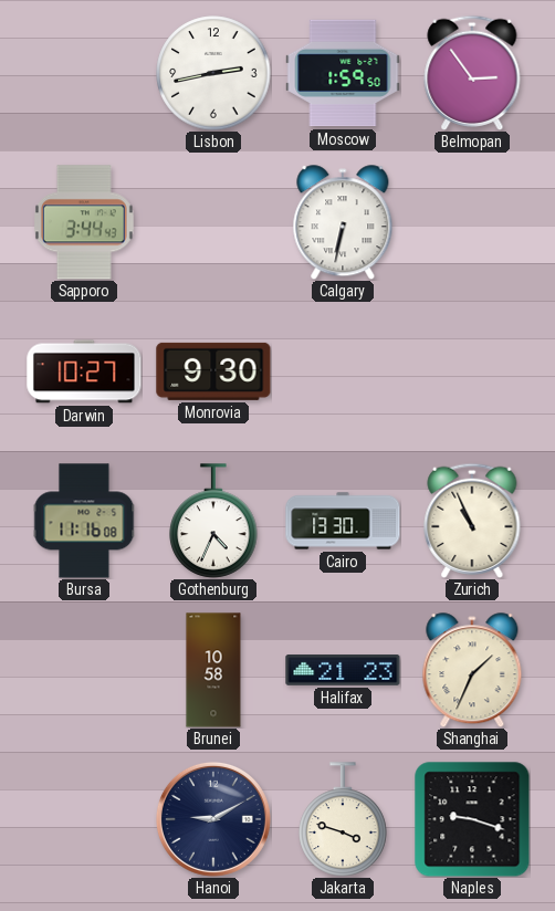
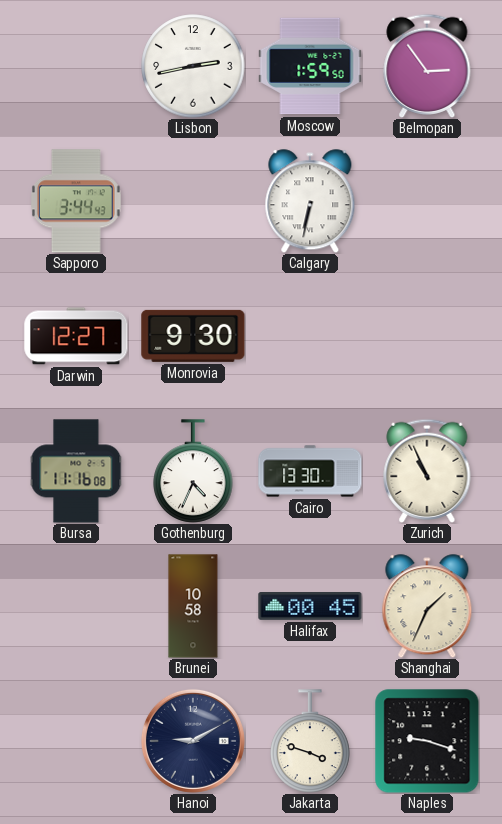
Darwin: 10:27 -> 12:27
Halifax: 21:23 -> 00:45
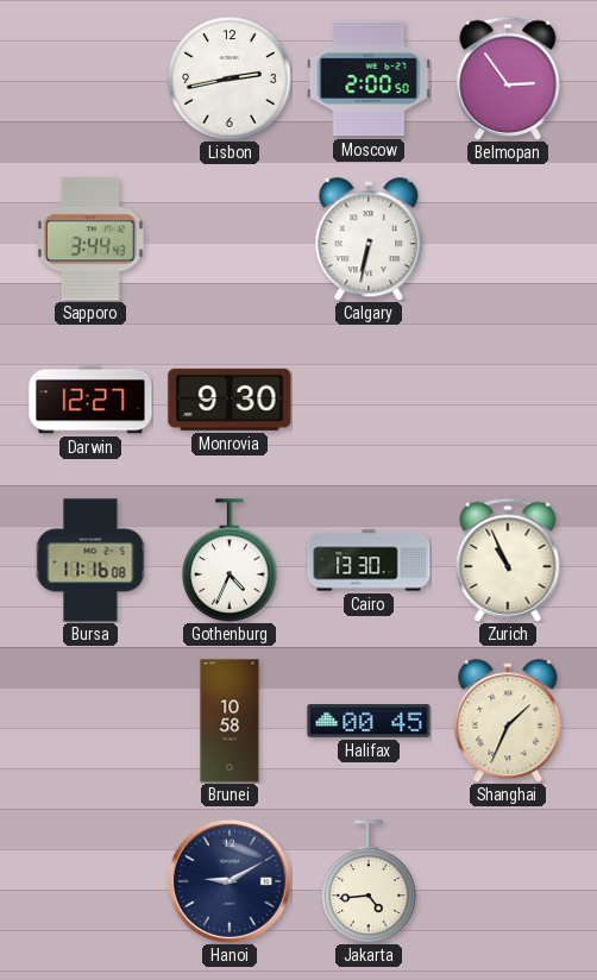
Moscow: 1:59 -> 2:00
Jakarta: 3:48 -> 4:44
Naples: 9:18 -> none
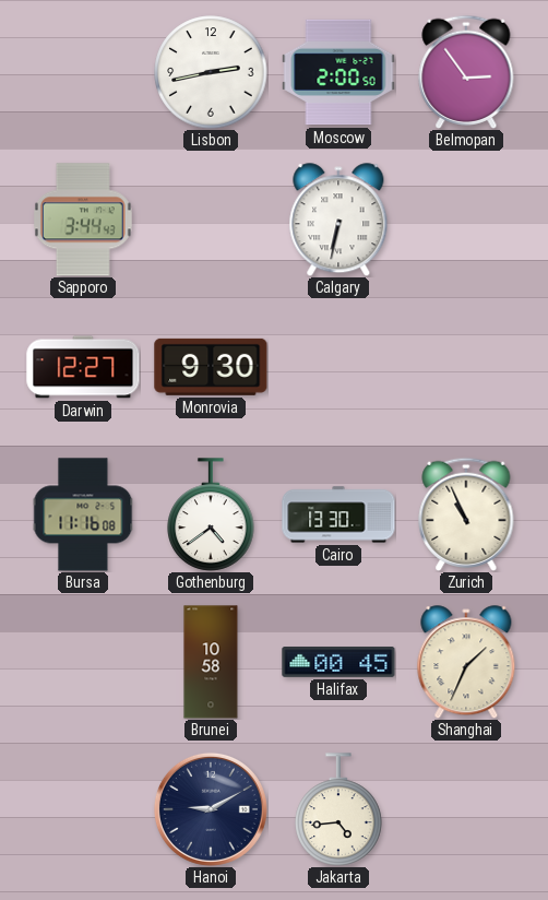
Gothenburg: 4:34 -> 4:39
